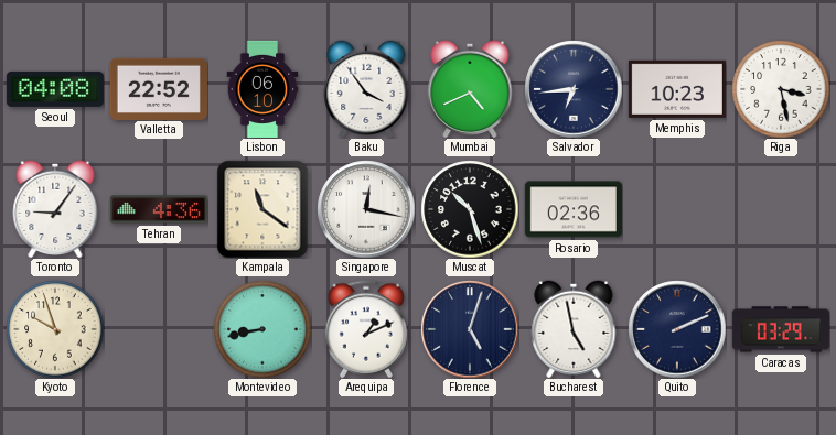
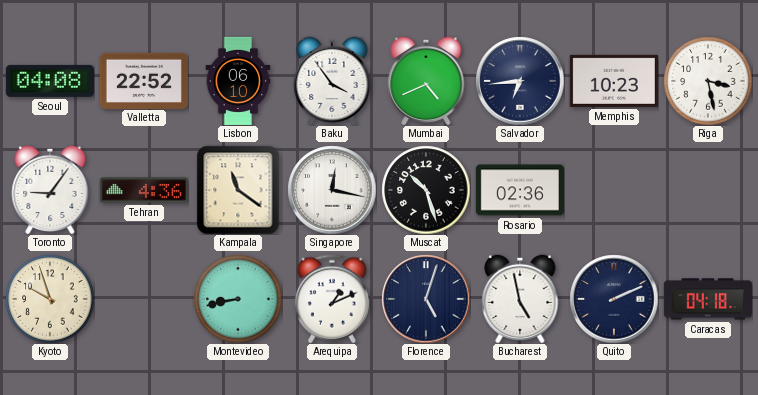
Caracas: 03:29 -> 04:18
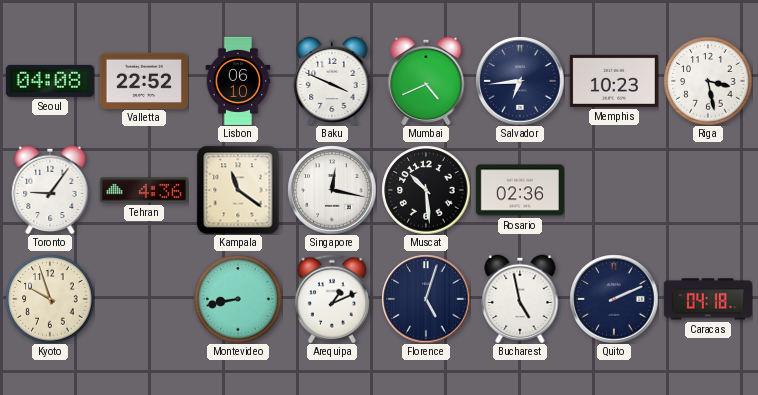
Baku: 3:54 -> 3:49
Muscat: 10:27 -> 10:29
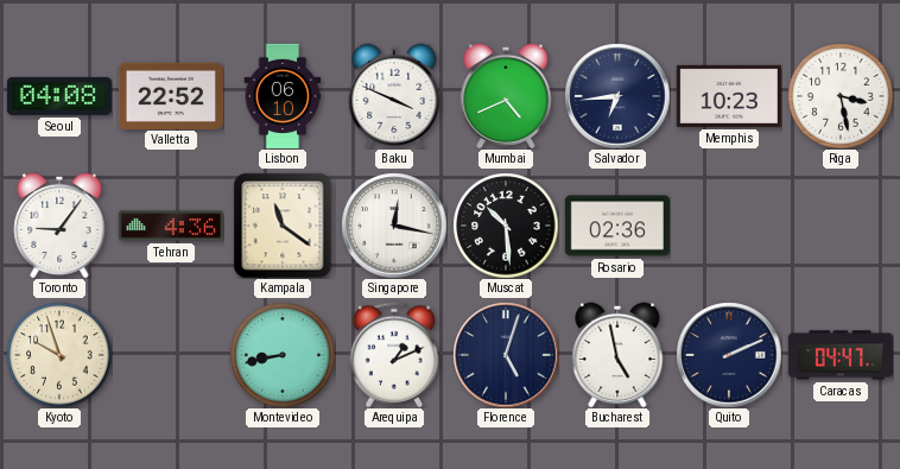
Caracas: 04:18 -> 04:47
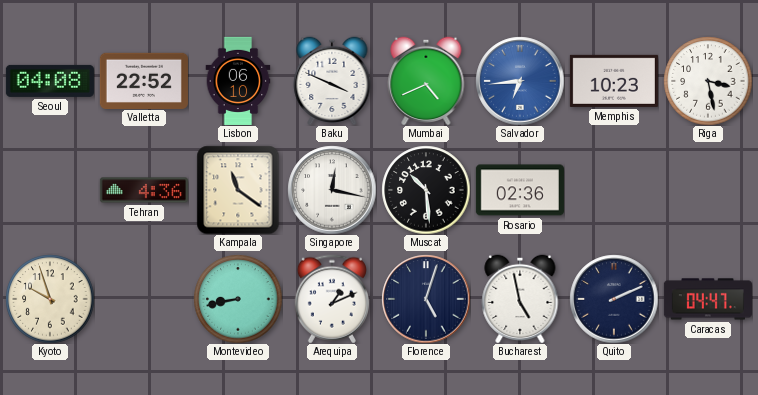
Salvador dial: navy -> blue
Toronto: 9:06 -> none
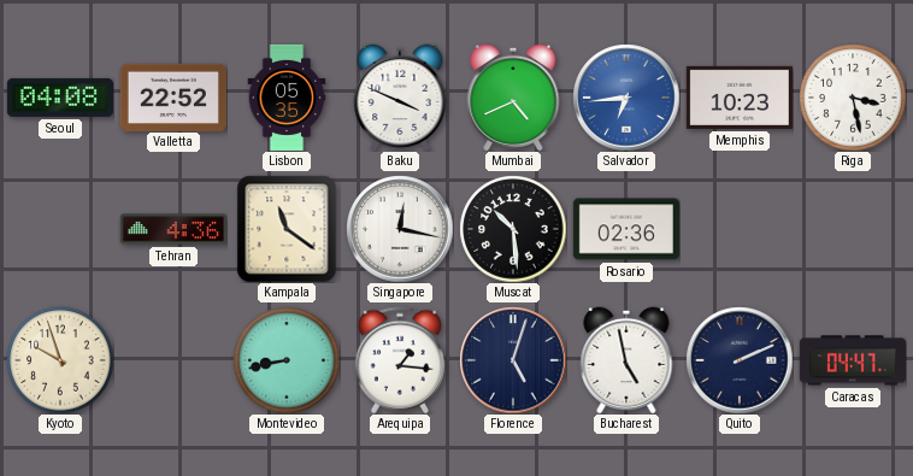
Lisbon: 06:10 -> 05:35
Arequipa: 1:11 -> 1:16
